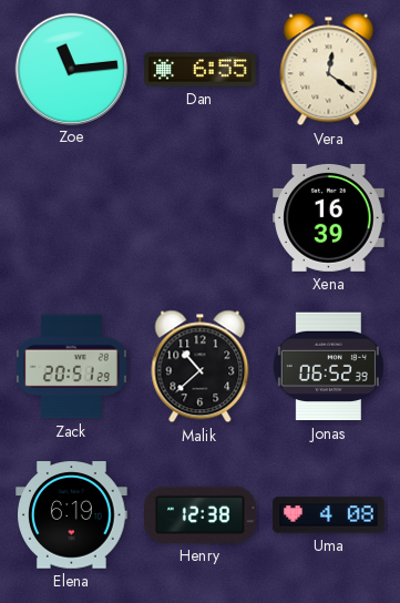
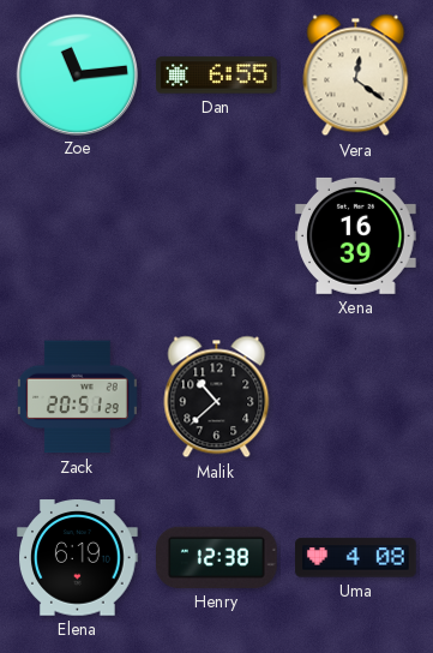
Jonas: 06:52 -> none
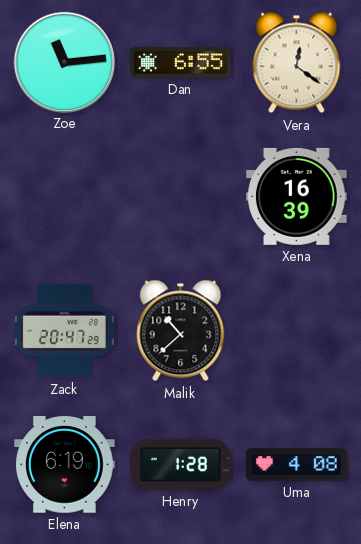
Zack: 20:51 -> 20:47
Henry: 12:38 -> 1:28
